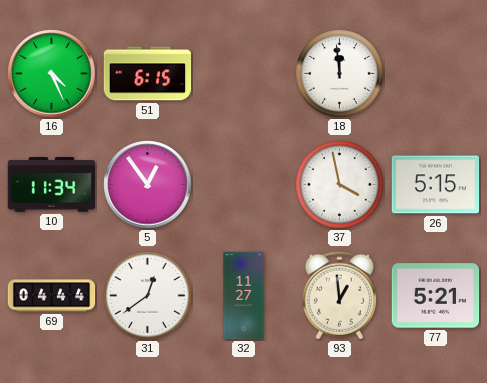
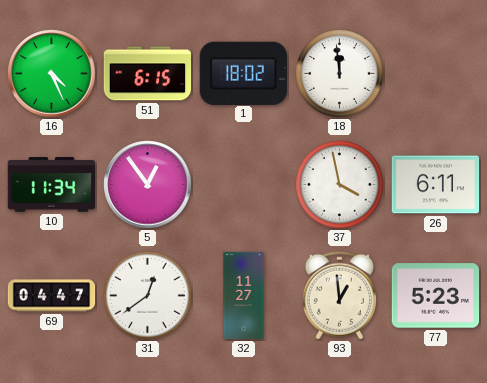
1: none -> 18:02
26: 5:15 -> 6:11
69: 04:44 -> 04:47
77: 5:21 -> 5:23
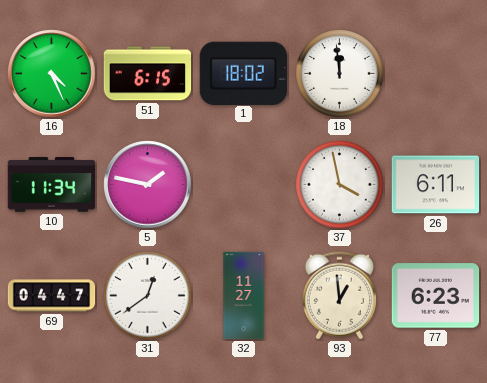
5: 12:54 -> 1:47
77: 5:23 -> 6:23
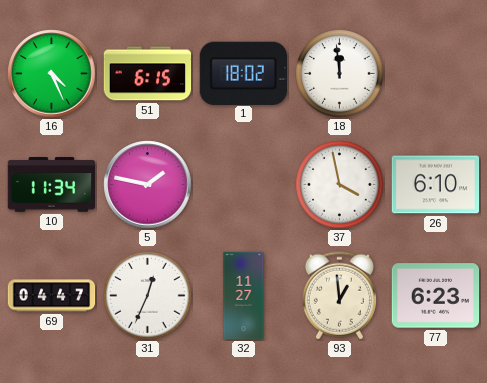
26: 6:11 -> 6:10
31: 12:39 -> 12:34
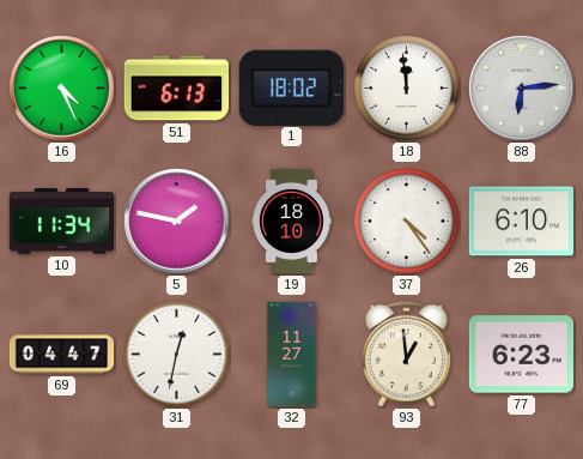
51: 6:15 -> 6:13
88: none -> 6:14
19: none -> 18:10
37: 3:58 -> 4:24
31: 12:34 -> 12:32
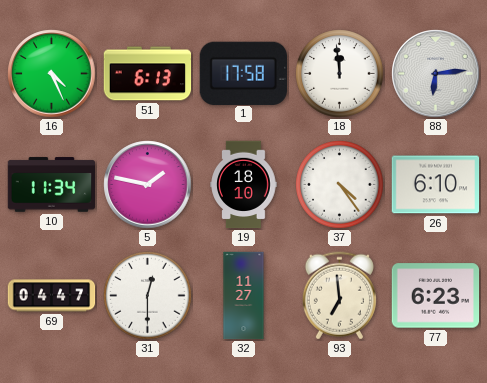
1: 18:02 -> 17:58
31: 12:32 -> 12:30
93: 12:59 -> 6:59
